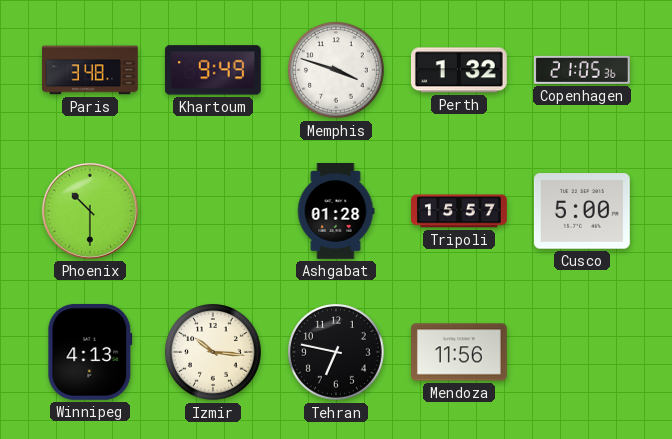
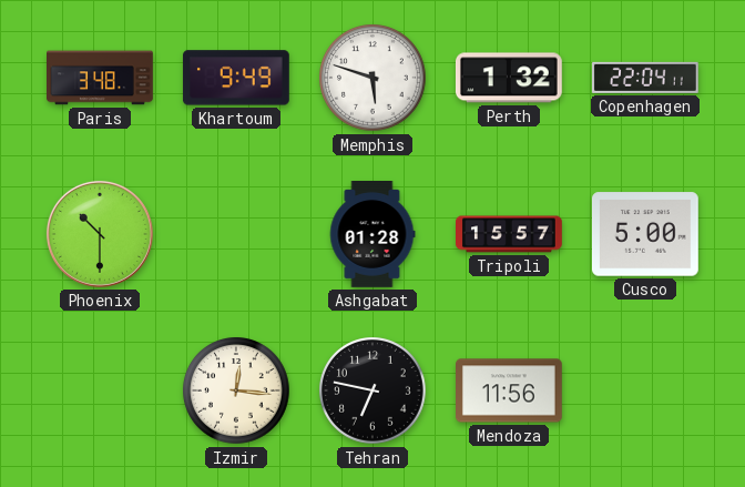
Memphis: 3:48 -> 5:48
Copenhagen: 21:05 -> 22:04
Winnipeg: 4:13 -> none
Izmir: 10:16 -> 12:16
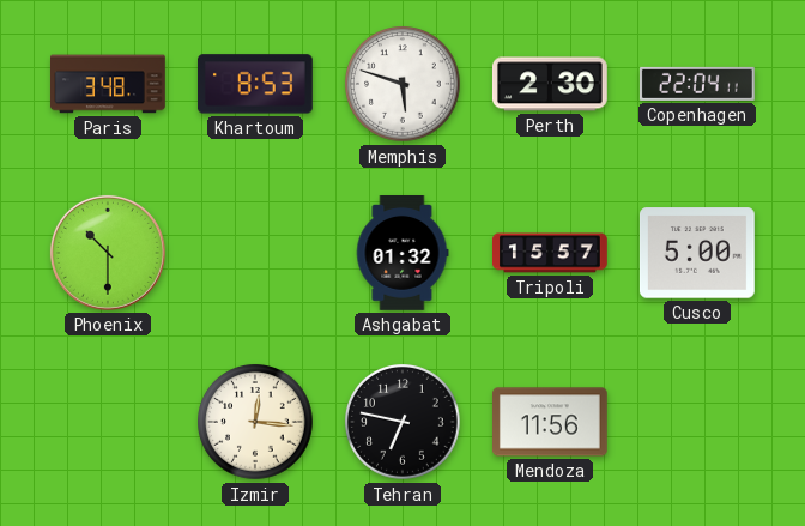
Khartoum: 9:49 -> 8:53
Perth: 1:32 -> 2:30
Ashgabat: 01:28 -> 01:32
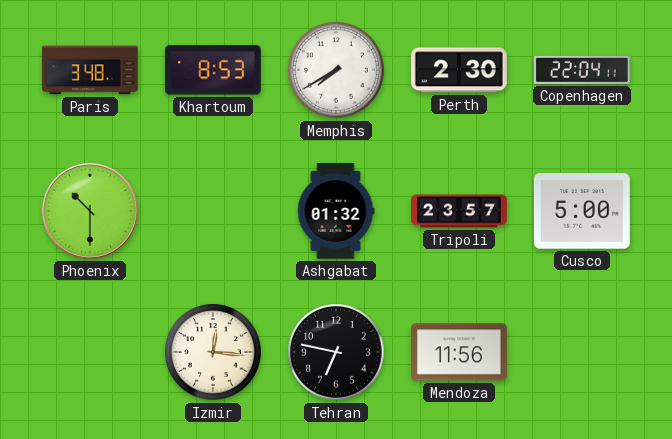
Memphis: 5:48 -> 7:40
Tripoli: 15:57 -> 23:57
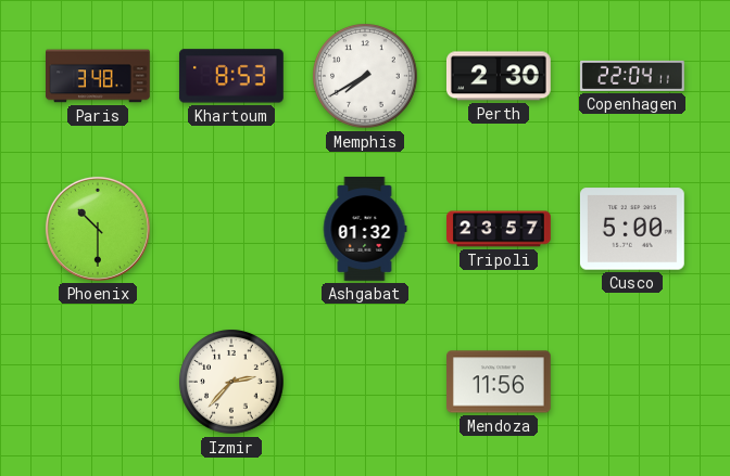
Izmir: 12:16 -> 2:37
Tehran: 6:47 -> none
